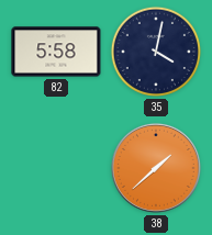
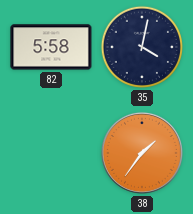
38: 1:38 -> 1:36
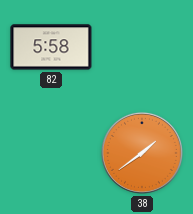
35: 4:02 -> none
38: 1:36 -> 1:39
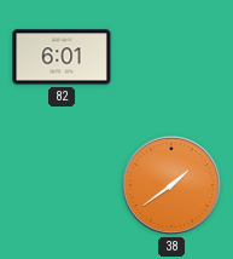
82: 5:58 -> 6:01
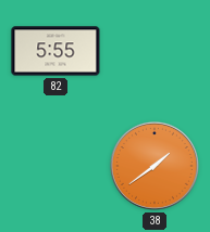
82: 6:01 -> 5:55
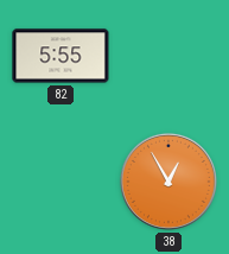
38: 1:39 -> 12:55
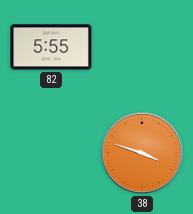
38: 12:55 -> 3:48
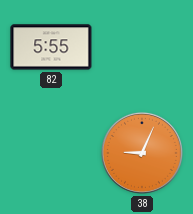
38: 3:48 -> 9:04
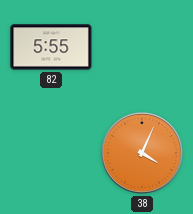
38: 9:04 -> 4:04
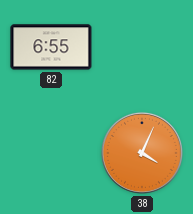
82: 5:55 -> 6:55
